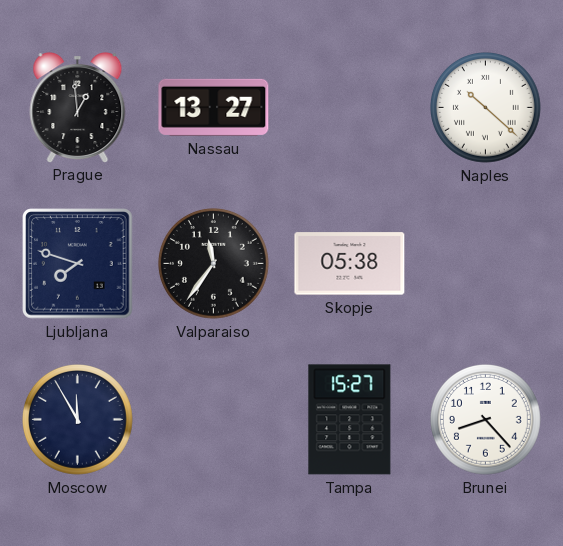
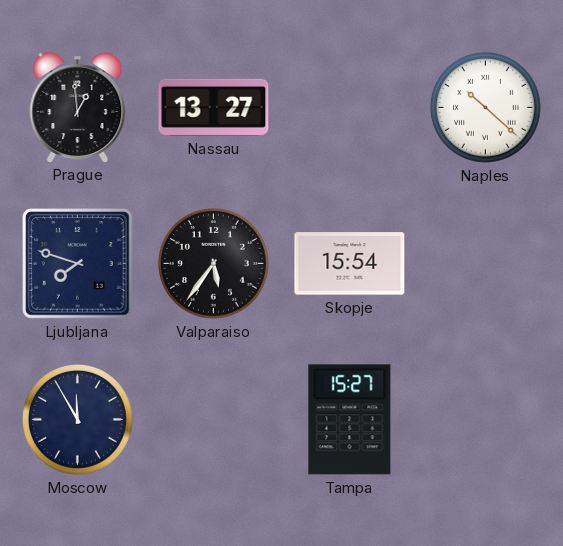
Valparaiso: 11:36 -> 5:36
Skopje: 05:38 -> 15:54
Brunei: 8:23 -> none
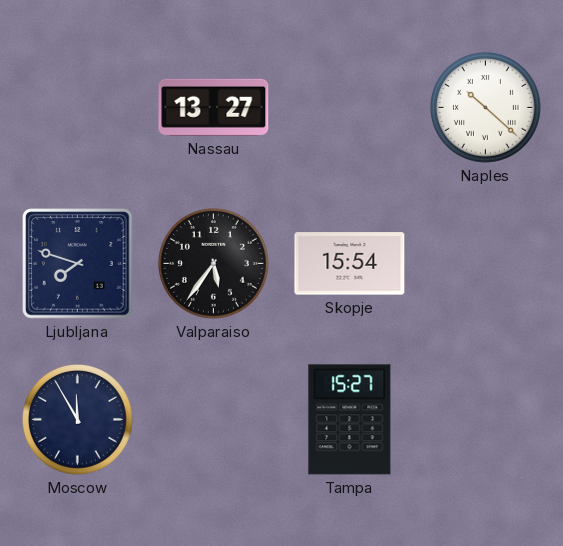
Prague: 12:59 -> none
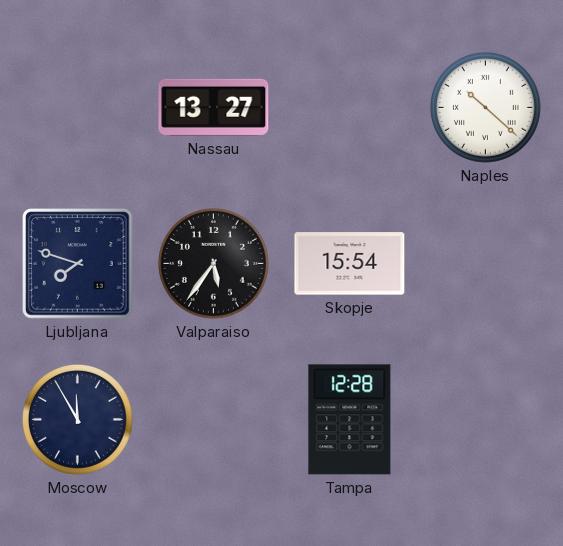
Tampa: 15:27 -> 12:28
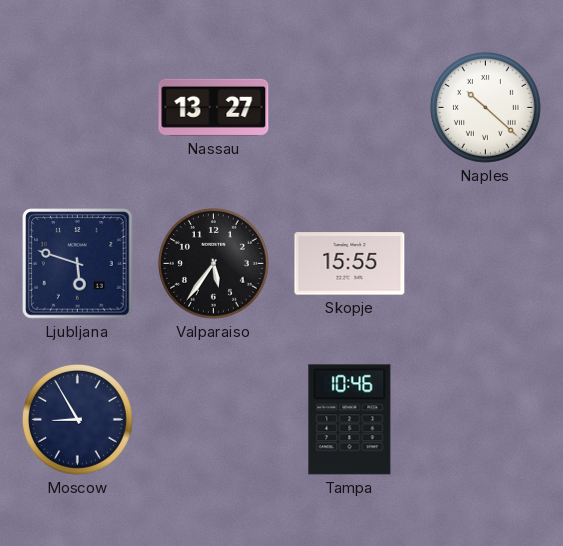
Ljubljana: 7:48 -> 5:48
Skopje: 15:54 -> 15:55
Moscow: 11:55 -> 8:55
Tampa: 12:28 -> 10:46
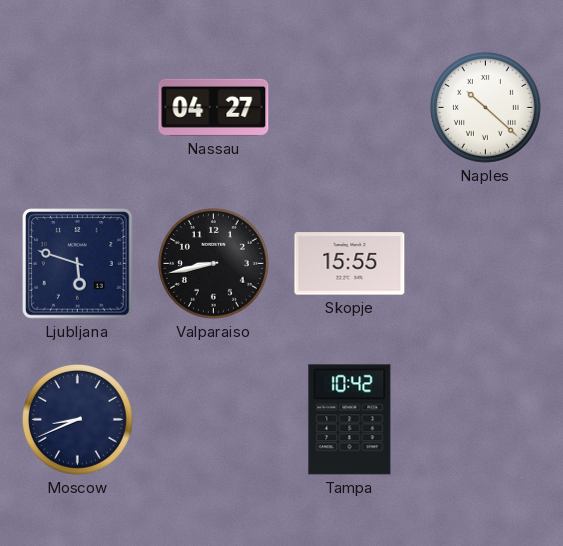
Nassau: 13:27 -> 04:27
Valparaiso: 5:36 -> 8:43
Moscow: 8:55 -> 8:41
Tampa: 10:46 -> 10:42
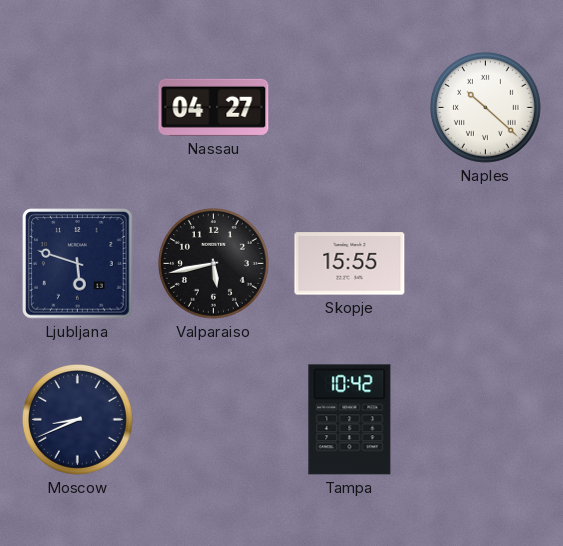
Valparaiso: 8:43 -> 5:43
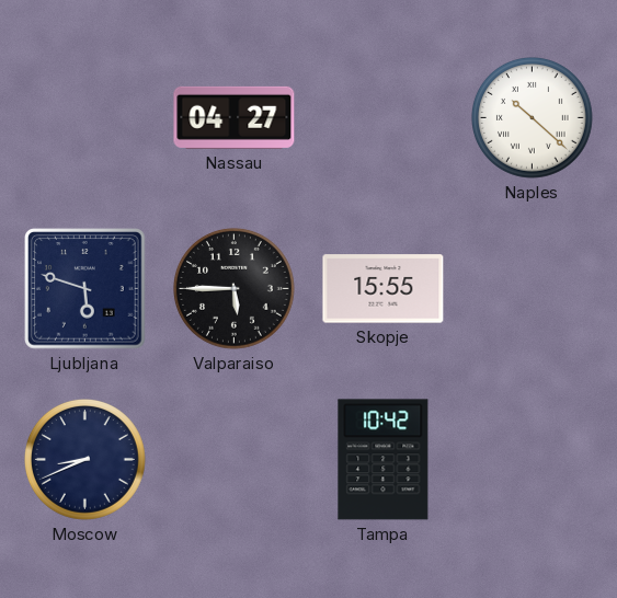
Valparaiso: 5:43 -> 5:45
